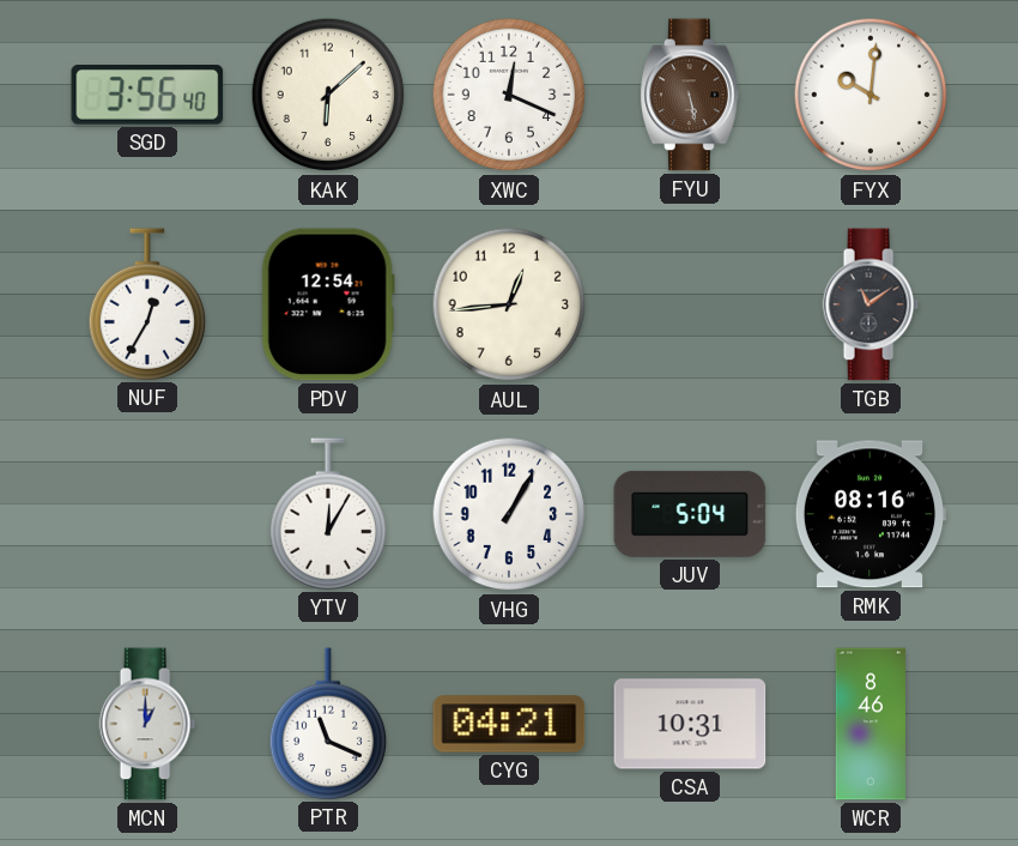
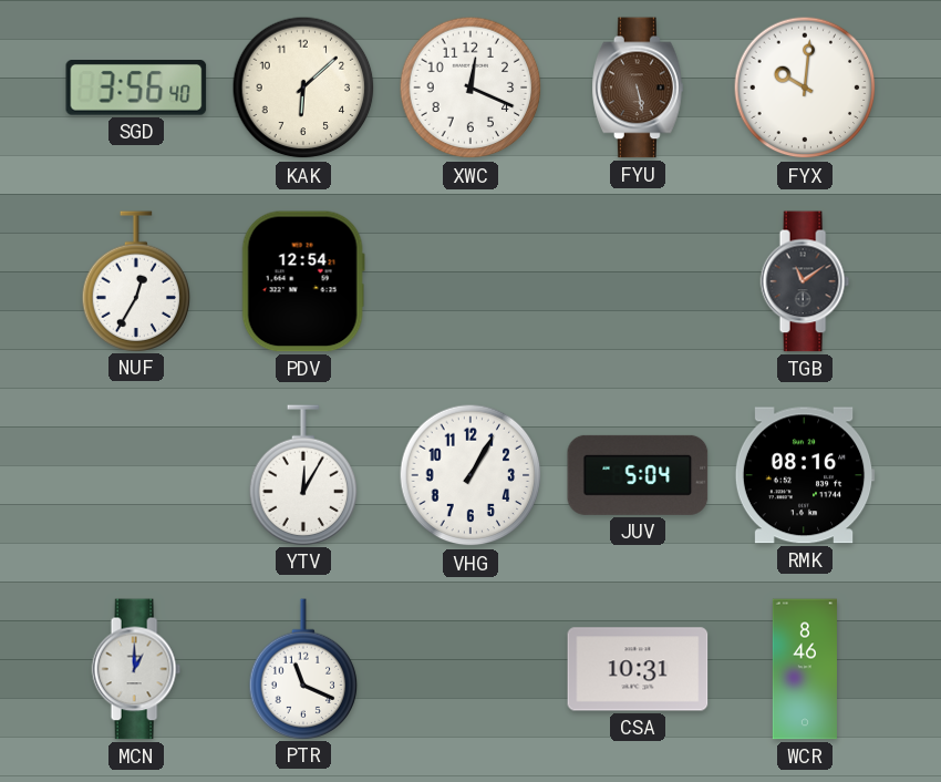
AUL: 12:44 -> none
CYG: 04:21 -> none
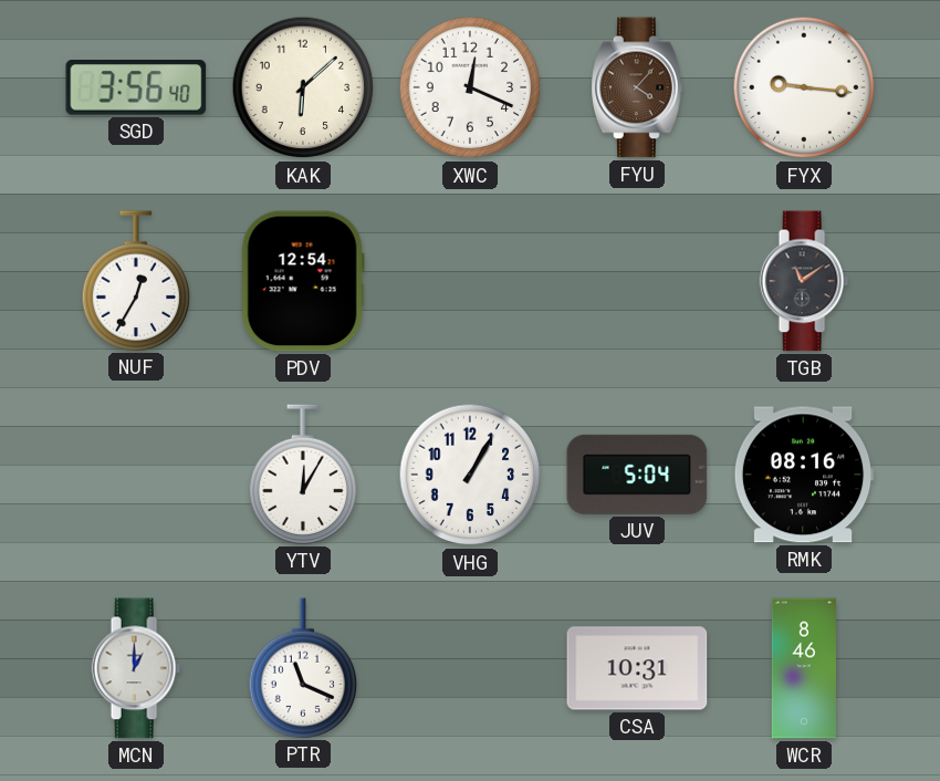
FYU: 5:28 -> 4:07
FYX: 10:01 -> 9:16
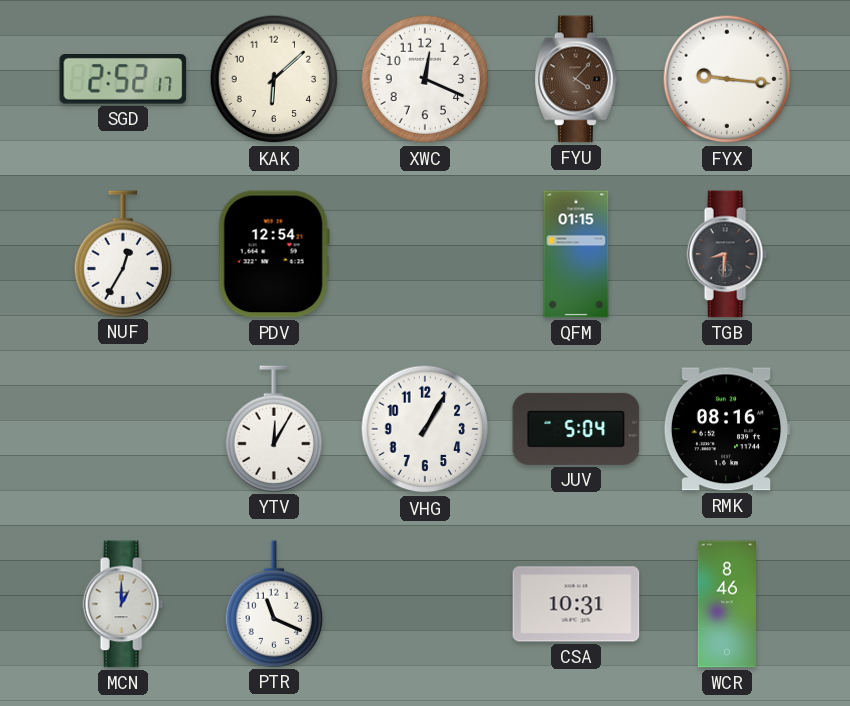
SGD: 3:56 -> 2:52
QFM: none -> 01:15
TGB: 11:09 -> 8:31
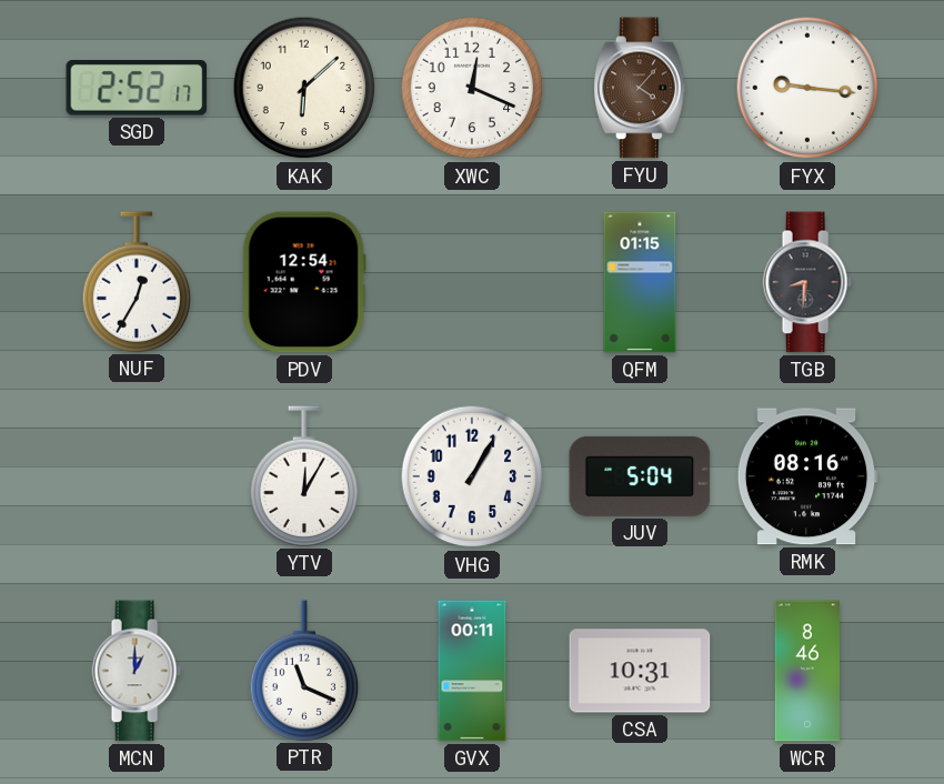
GVX: none -> 00:11
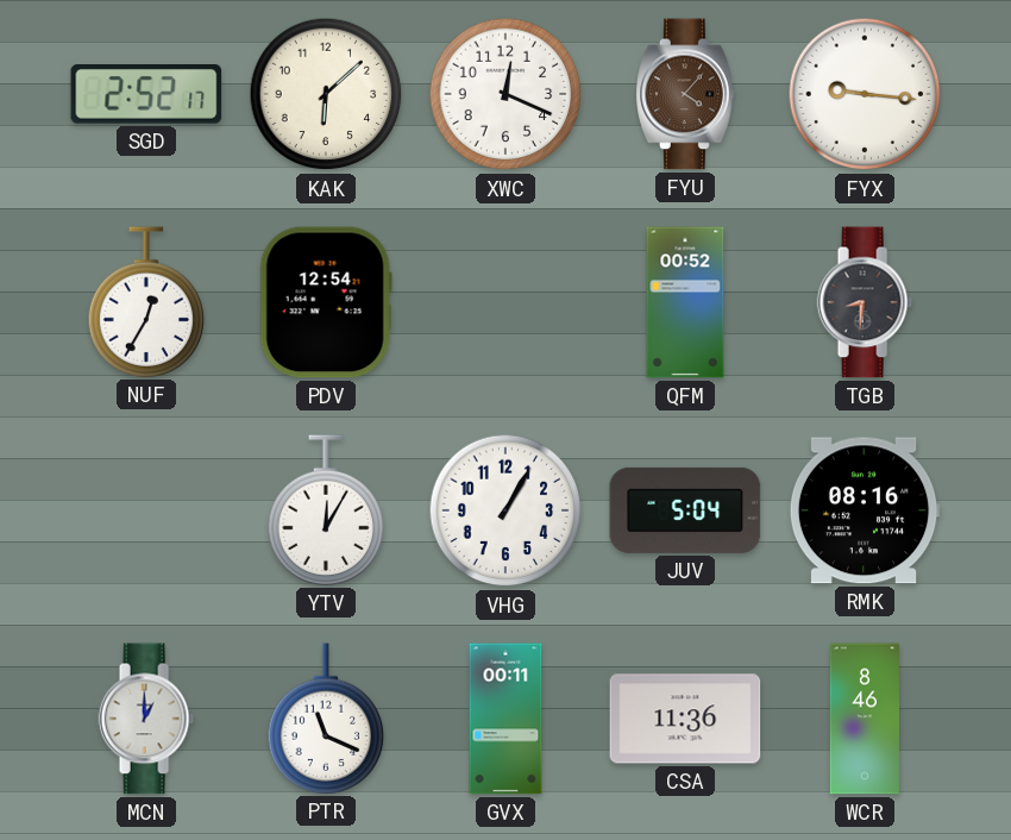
QFM: 01:15 -> 00:52
CSA: 10:31 -> 11:36
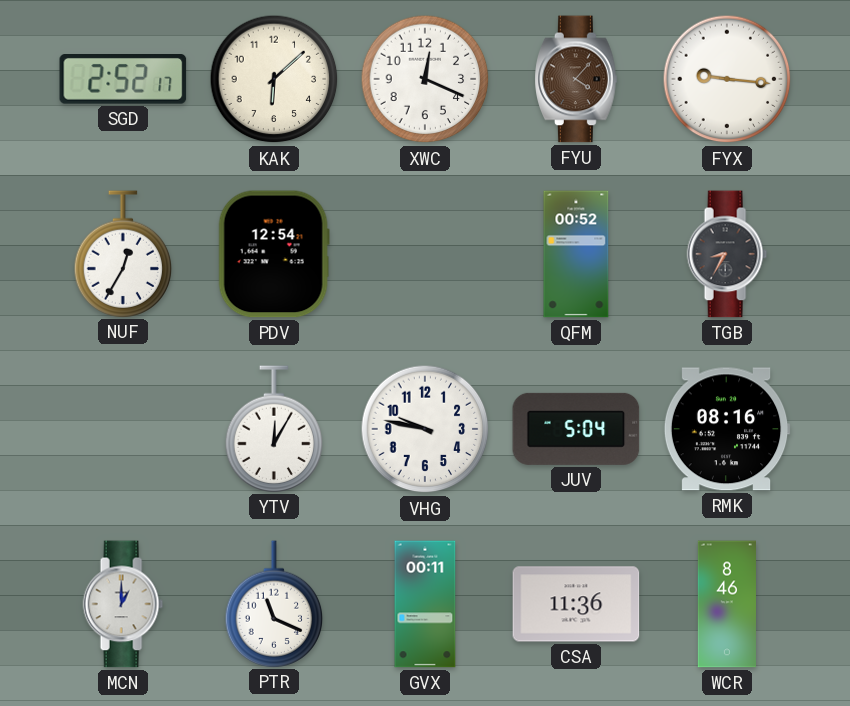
TGB: 8:31 -> 8:35
VHG: 1:05 -> 9:47
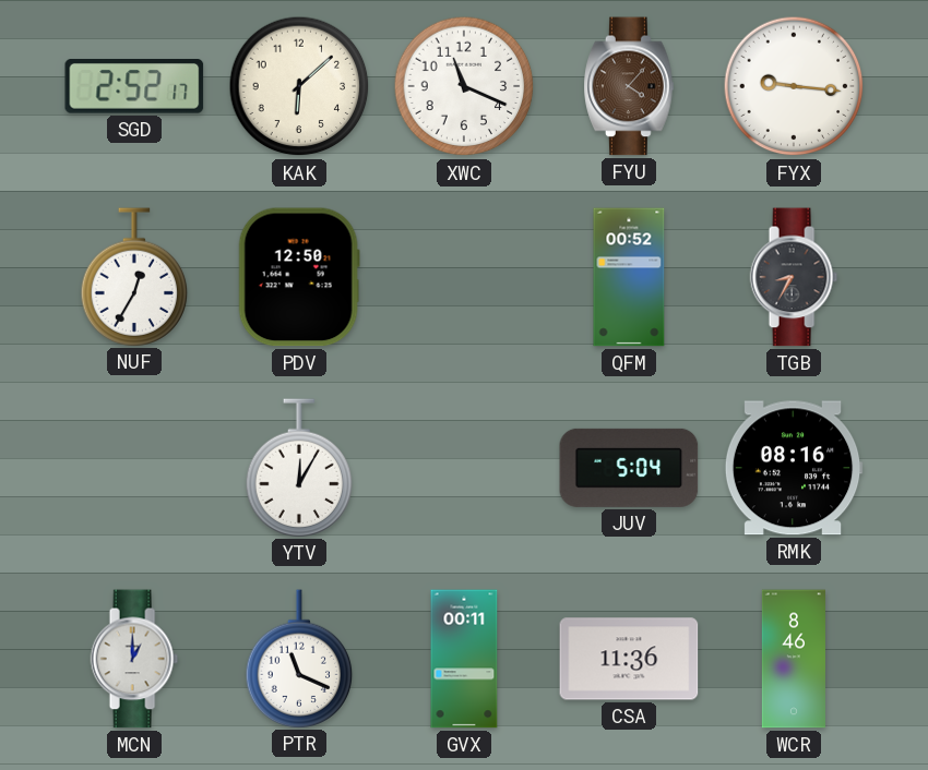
XWC: 12:19 -> 11:19
PDV: 12:54 -> 12:50
VHG: 9:47 -> none
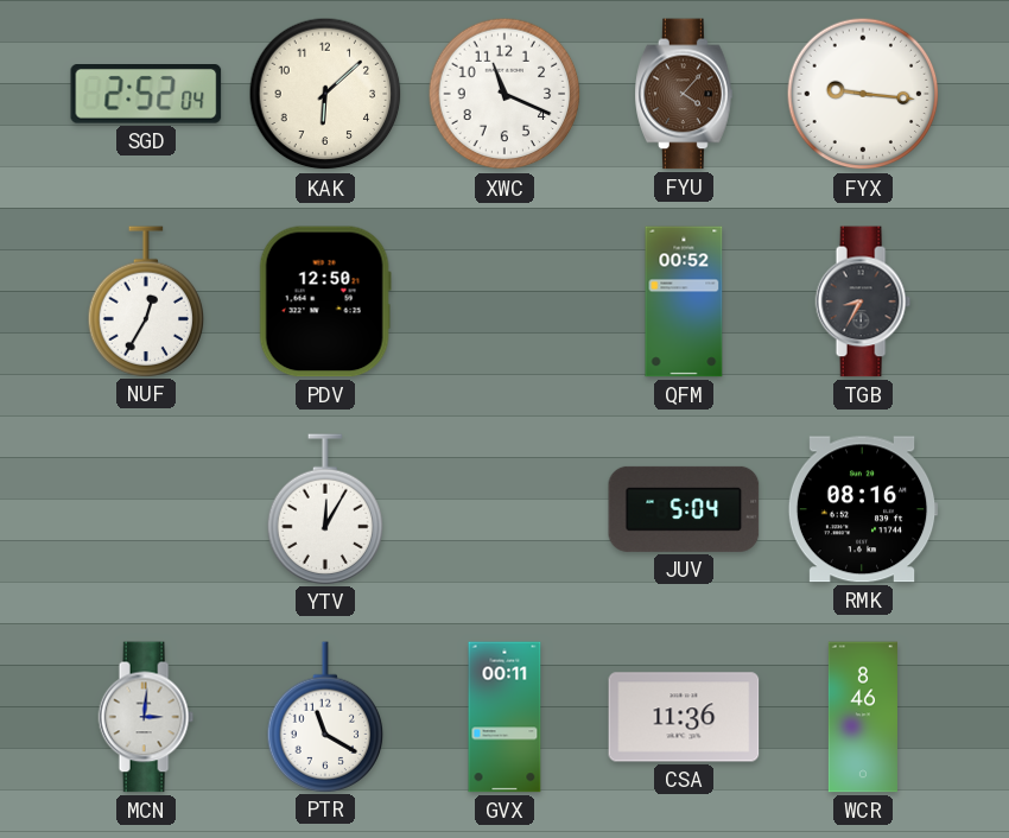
SGD: 2:52:17 -> 2:52:04
MCN: 1:00 -> 3:01
PTR: 11:19 -> 11:20
